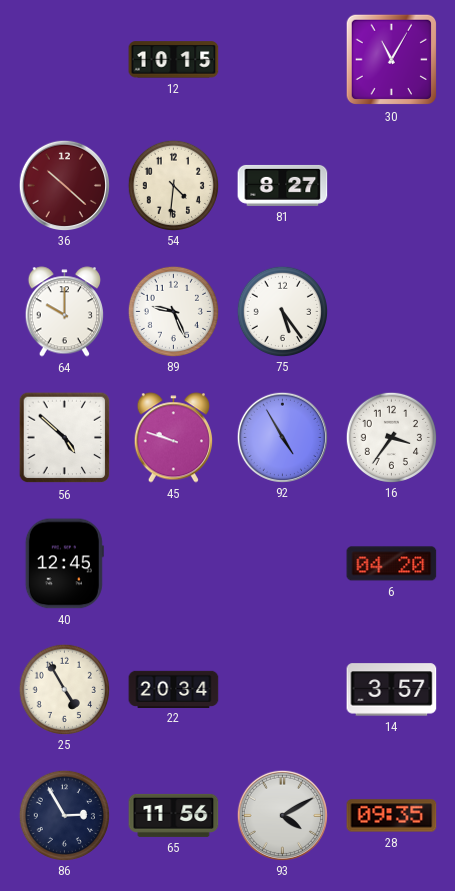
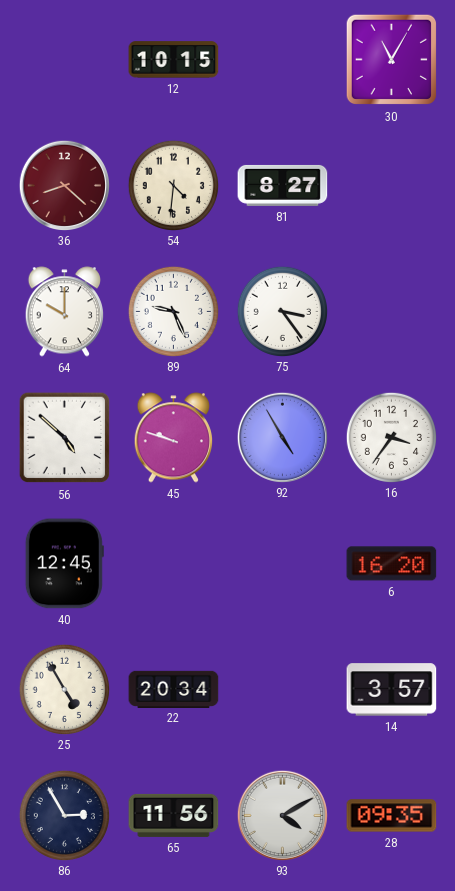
36: 10:22 -> 8:22
75: 5:24 -> 3:24
6: 04:20 -> 16:20
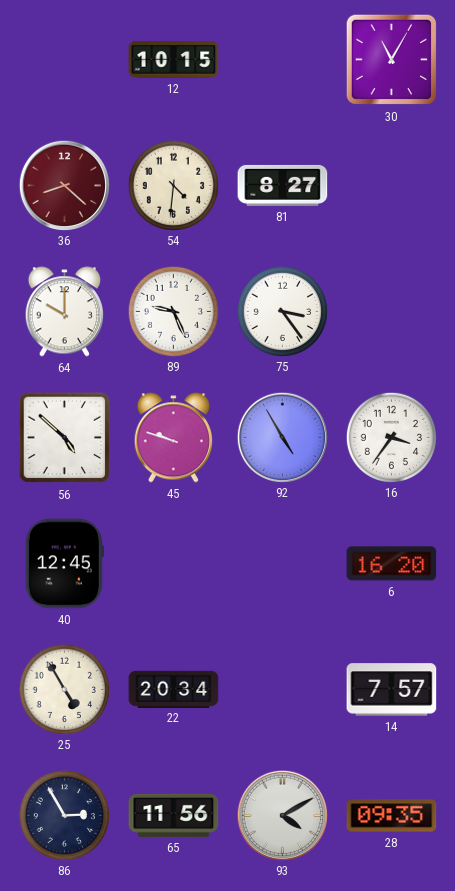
14: 3:57 -> 7:57
